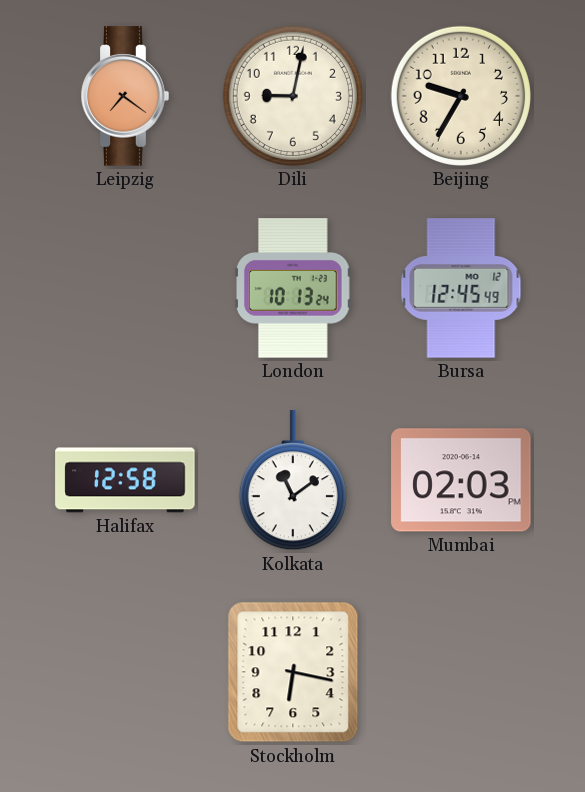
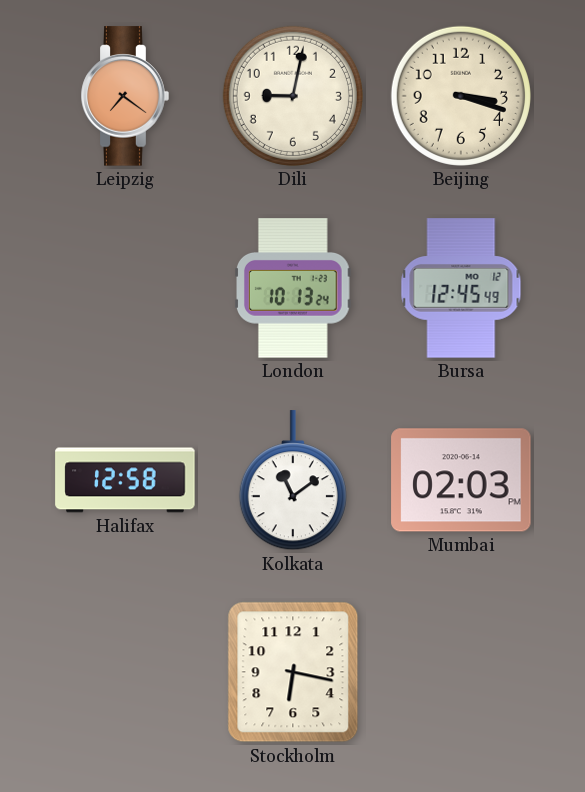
Beijing: 9:35 -> 3:18
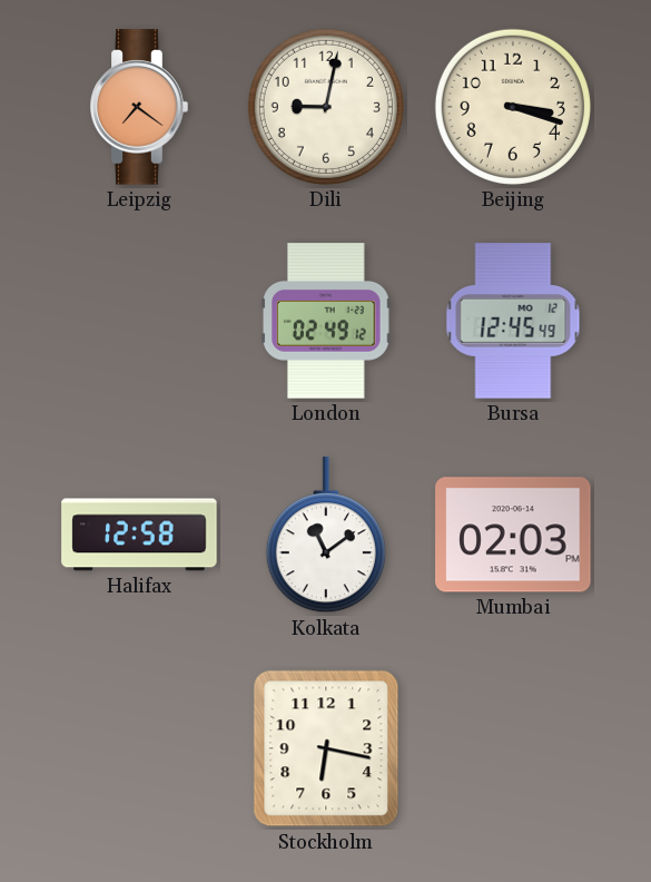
London: 10:13 -> 02:49
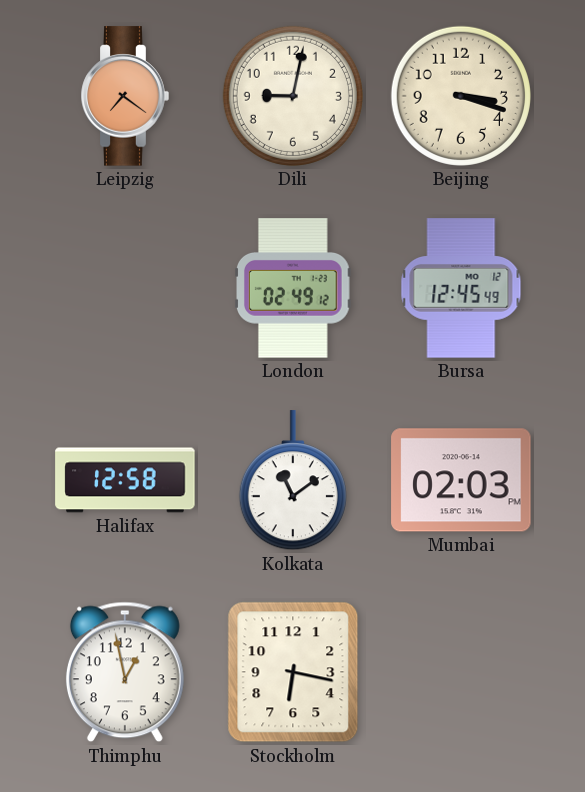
Thimphu: none -> 12:58
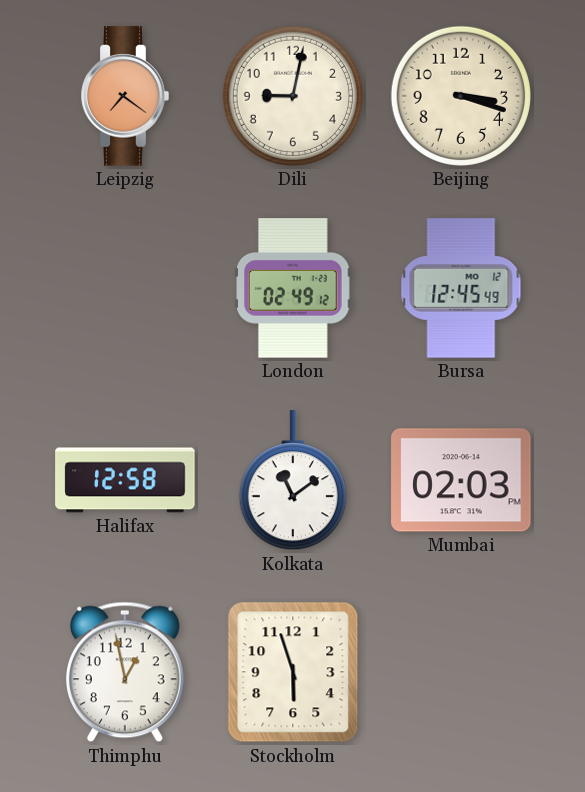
Stockholm: 6:17 -> 5:57
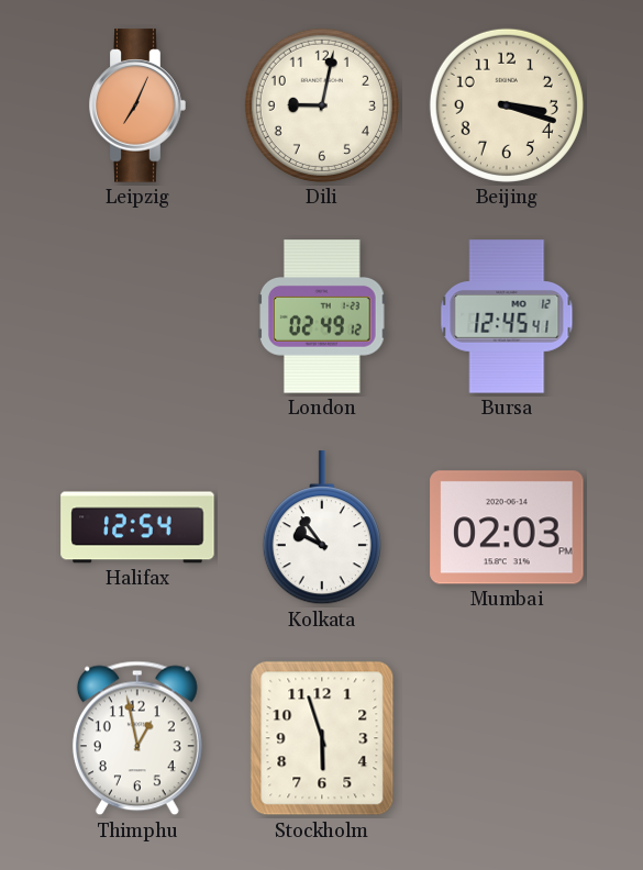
Leipzig: 7:21 -> 7:04
Bursa: 12:45:49 -> 12:45:41
Halifax: 12:58 -> 12:54
Kolkata: 11:09 -> 9:54
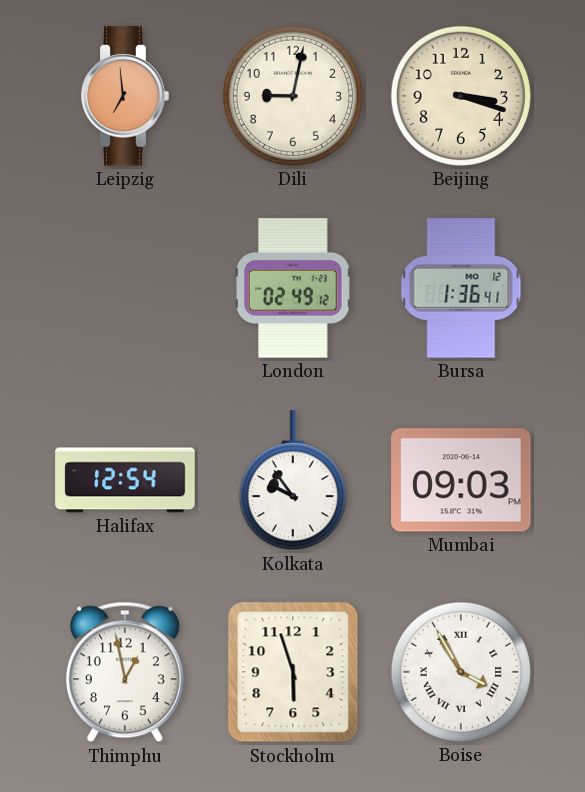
Leipzig: 7:04 -> 6:59
Bursa: 12:45 -> 1:36
Mumbai: 02:03 -> 09:03
Boise: none -> 3:55
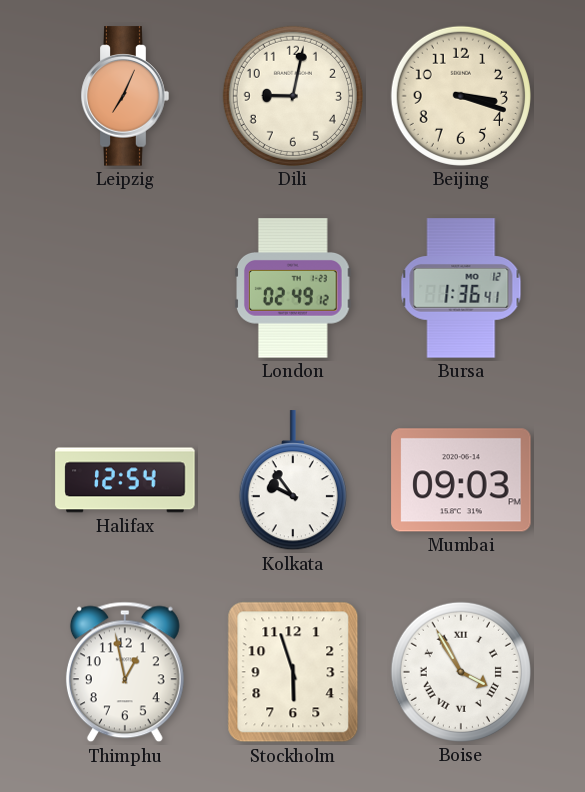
Leipzig: 6:59 -> 7:04
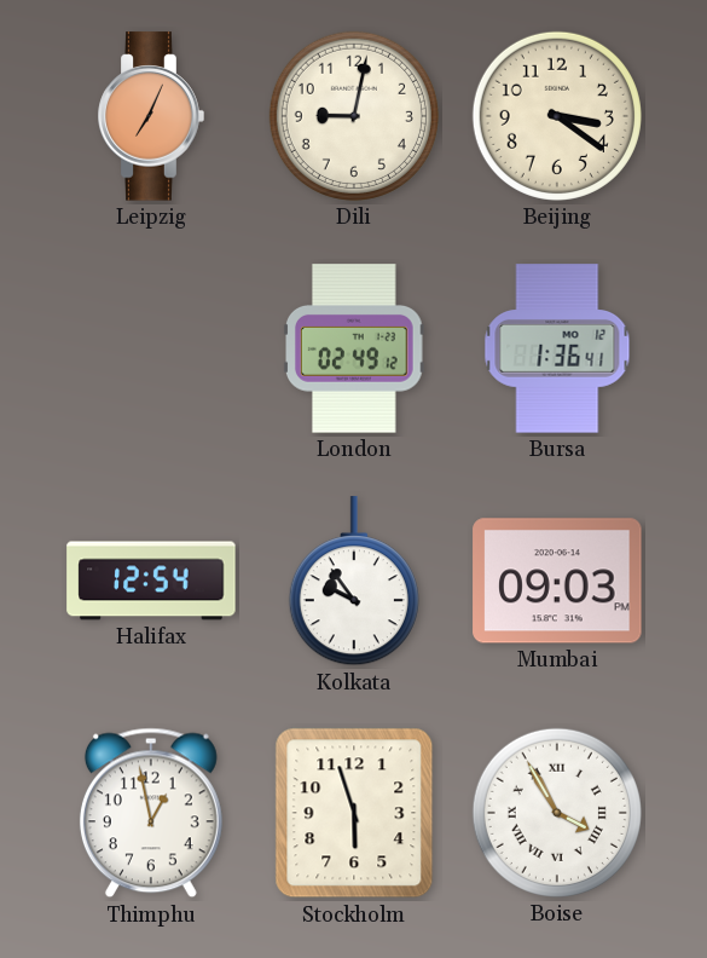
Beijing: 3:18 -> 3:21
